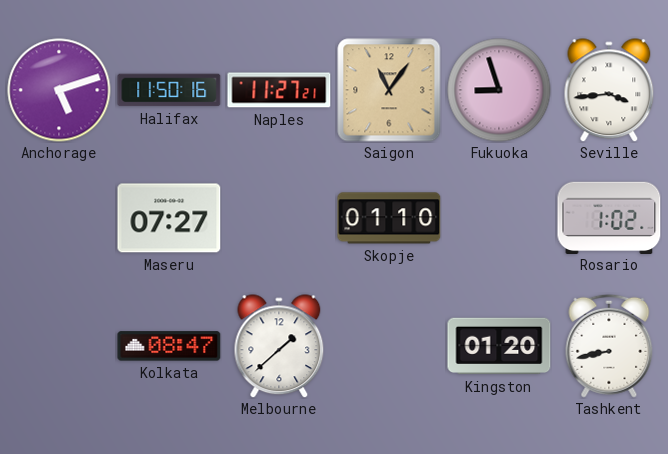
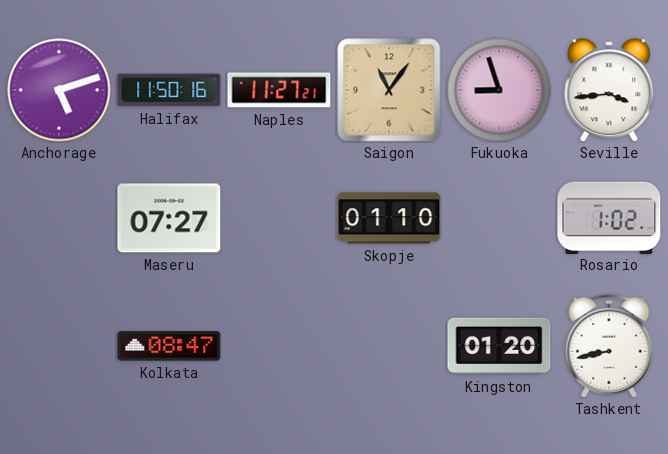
Melbourne: 1:38 -> none
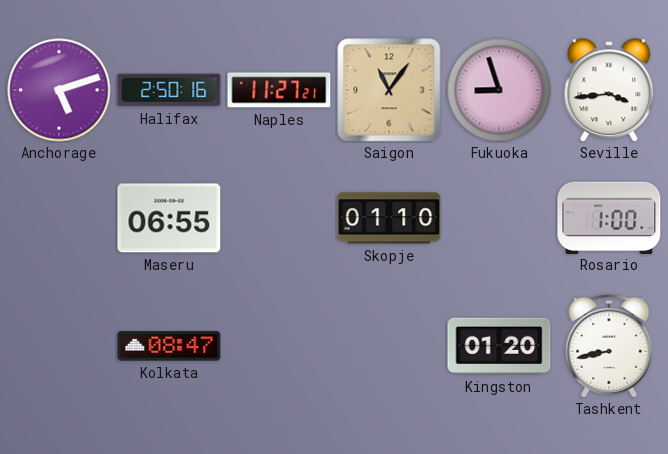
Halifax: 11:50 -> 2:50
Maseru: 07:27 -> 06:55
Rosario: 1:02 -> 1:00
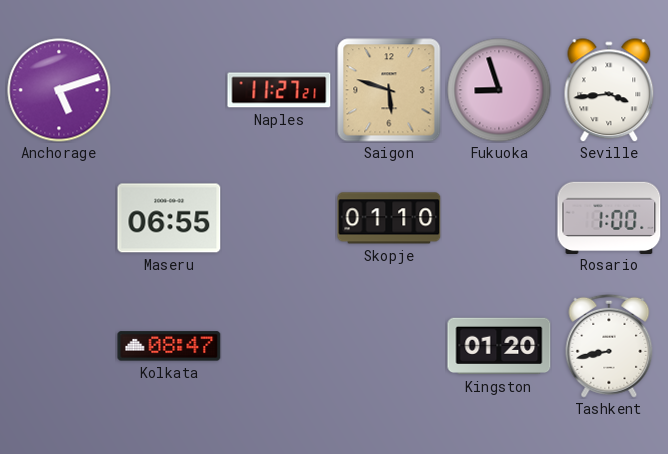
Halifax: 2:50 -> none
Saigon: 11:06 -> 5:48
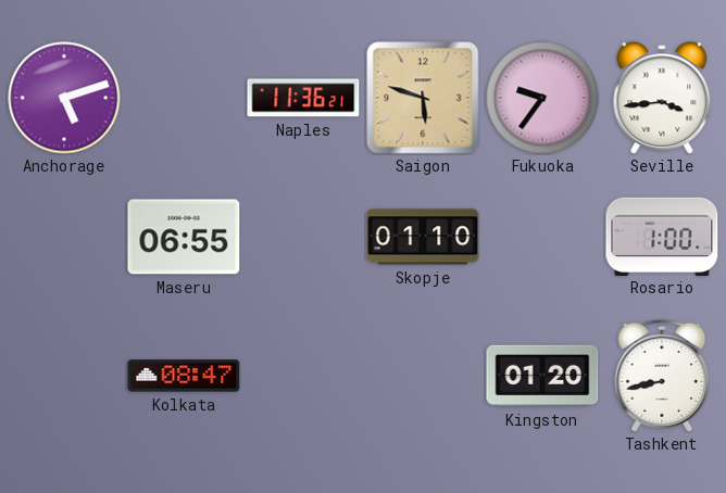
Naples: 11:27 -> 11:36
Fukuoka: 8:57 -> 9:36
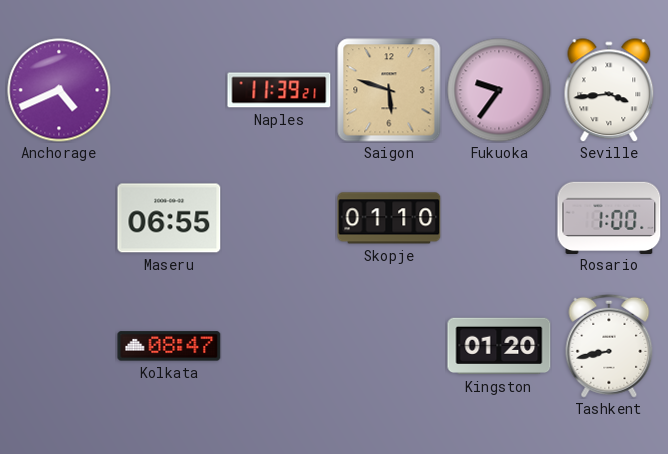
Anchorage: 5:12 -> 4:41
Naples: 11:36 -> 11:39
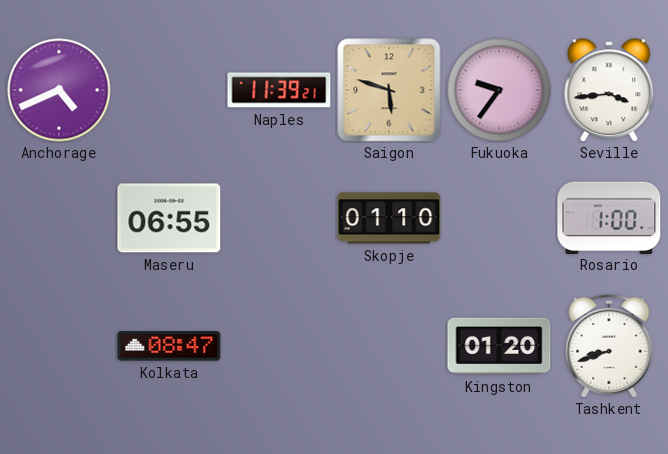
Tashkent: 8:43 -> 8:42
